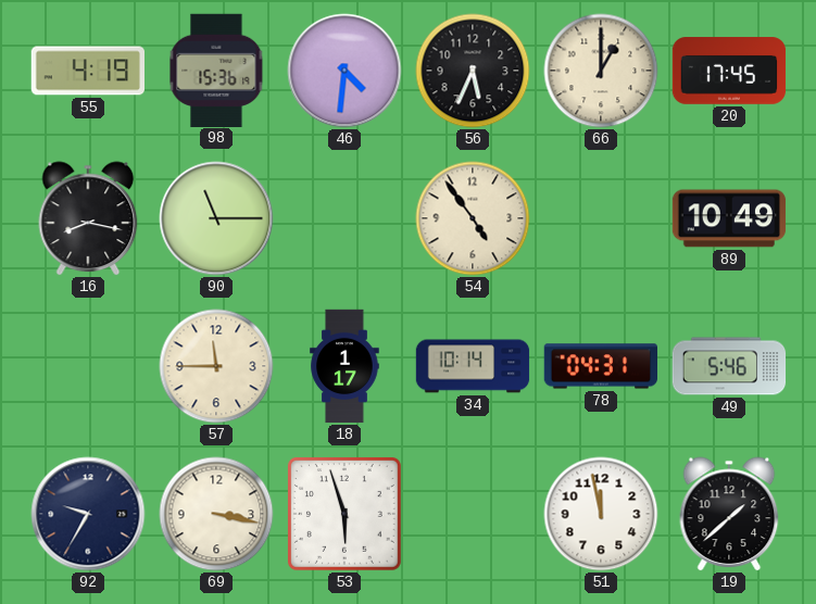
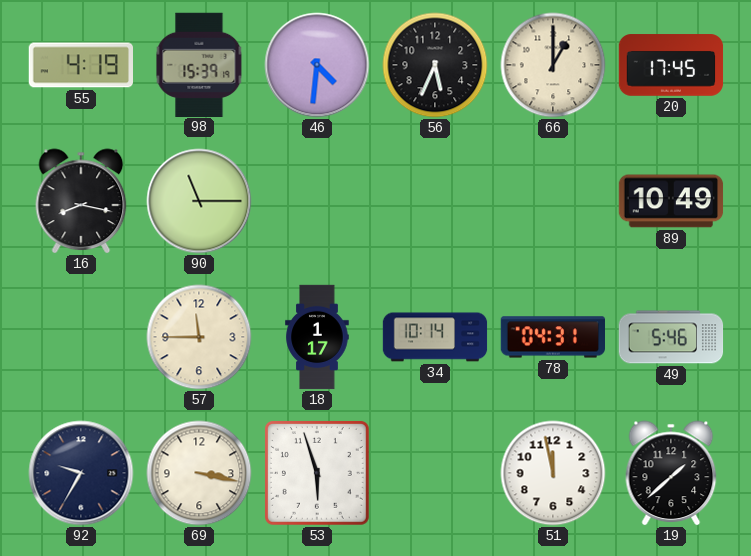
98: 15:36 -> 15:39
54: 4:54 -> none
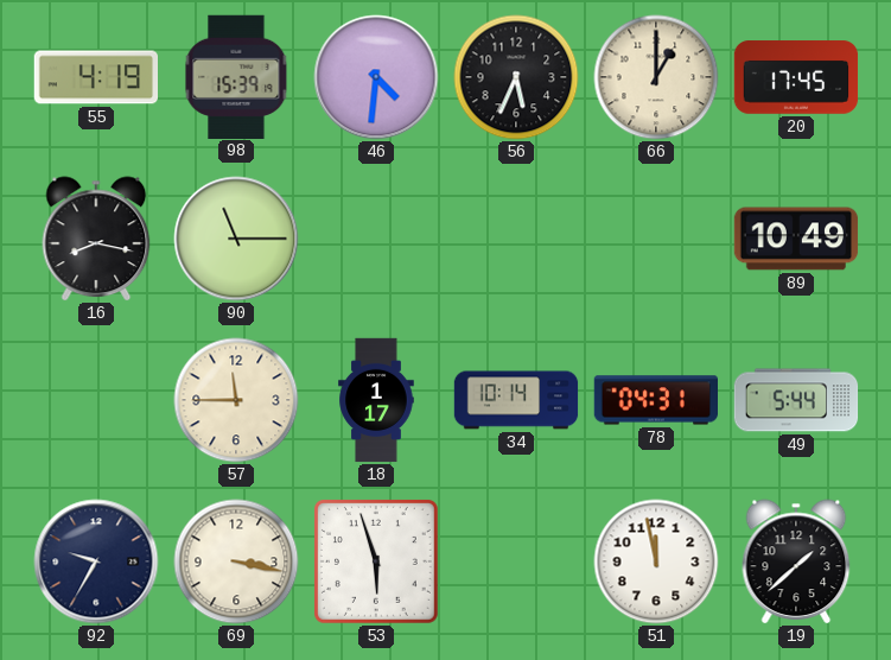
49: 5:46 -> 5:44
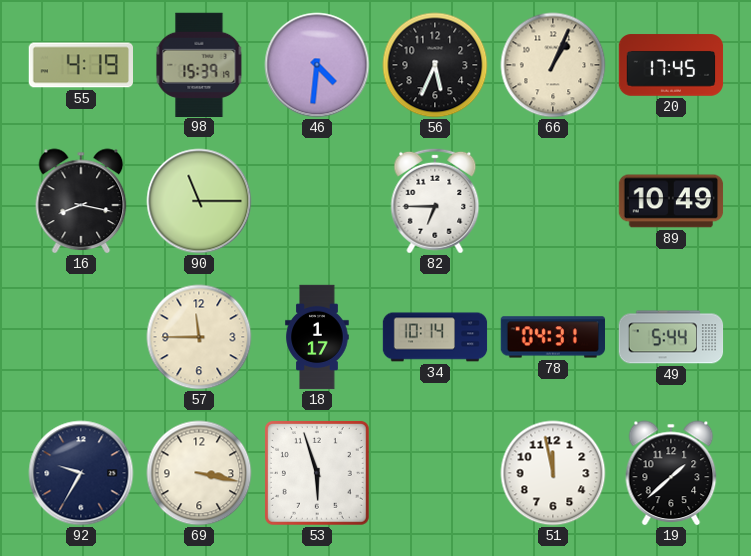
66: 1:00 -> 1:04
82: none -> 6:45
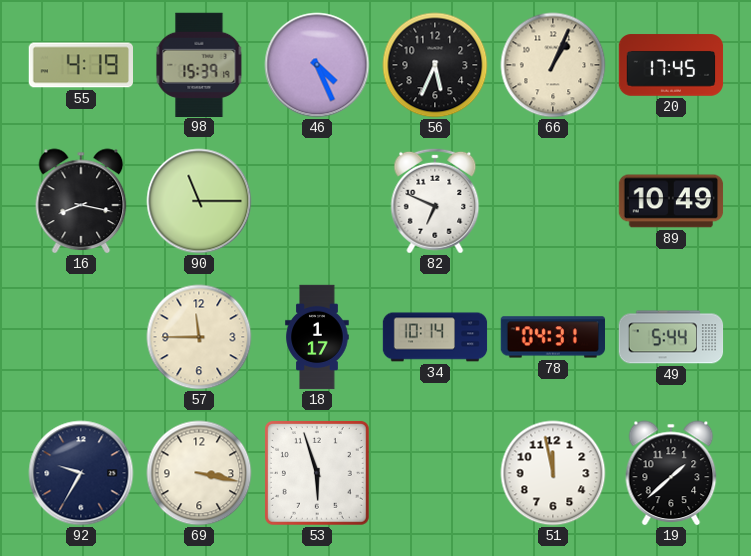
46: 4:31 -> 4:26
82: 6:45 -> 6:49
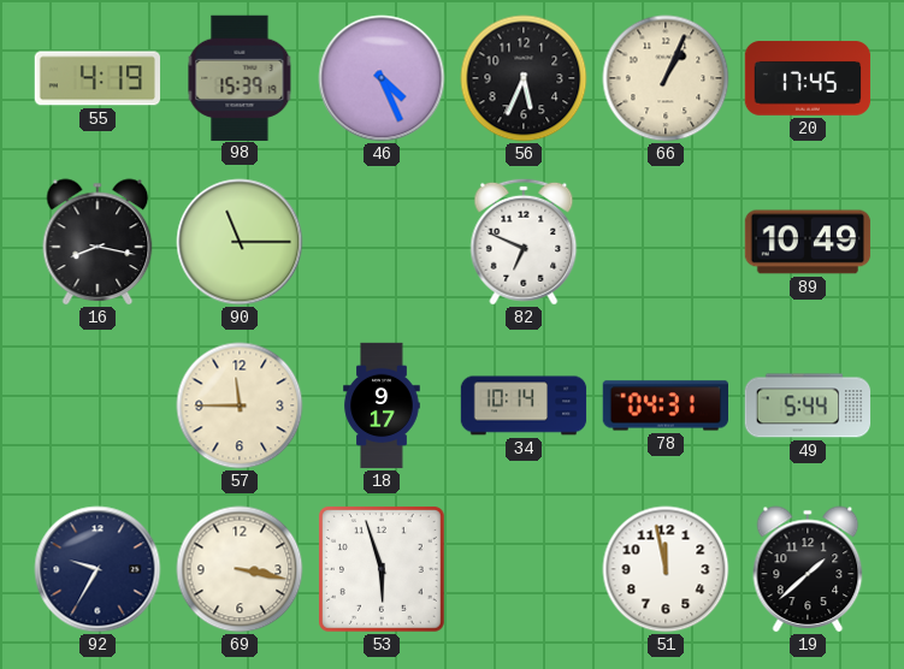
18: 1:17 -> 9:17
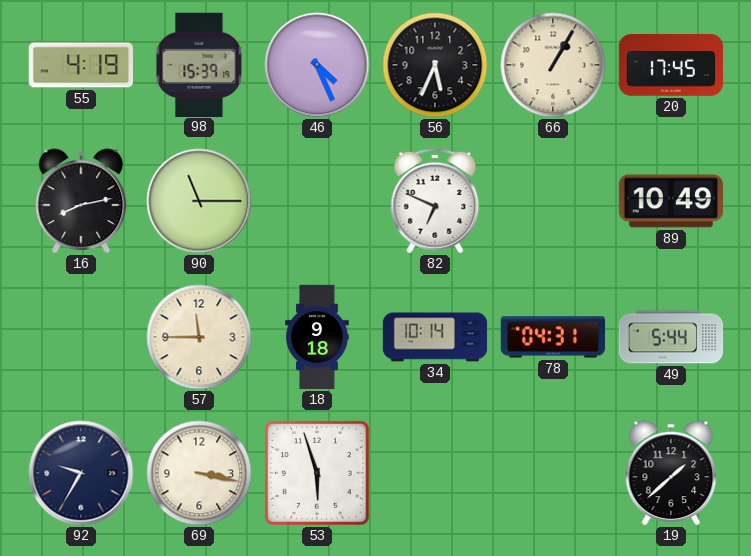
66: 1:04 -> 1:05
16: 8:17 -> 8:13
18: 9:17 -> 9:18
51: 11:58 -> none
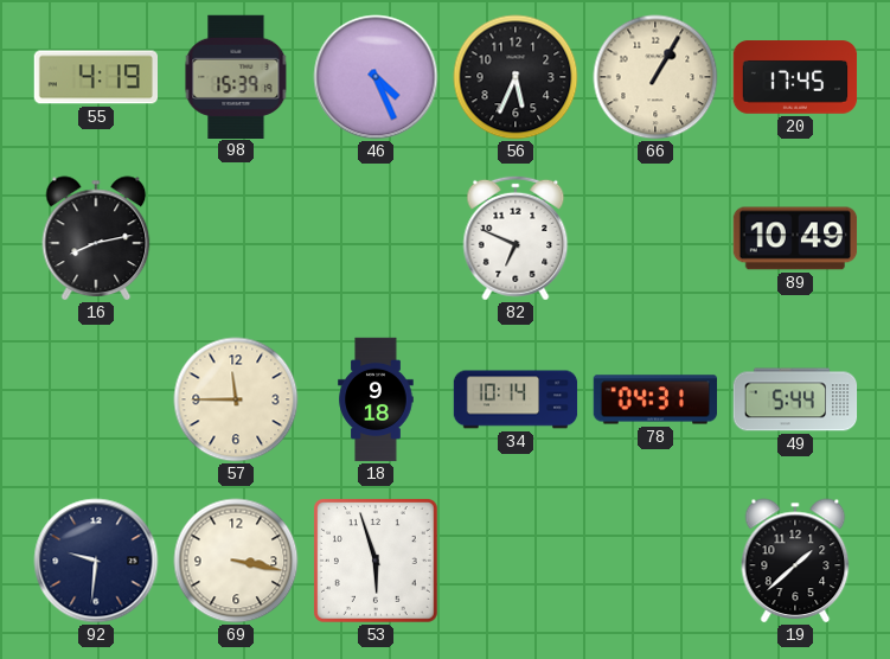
90: 11:15 -> none
92: 9:35 -> 9:31
